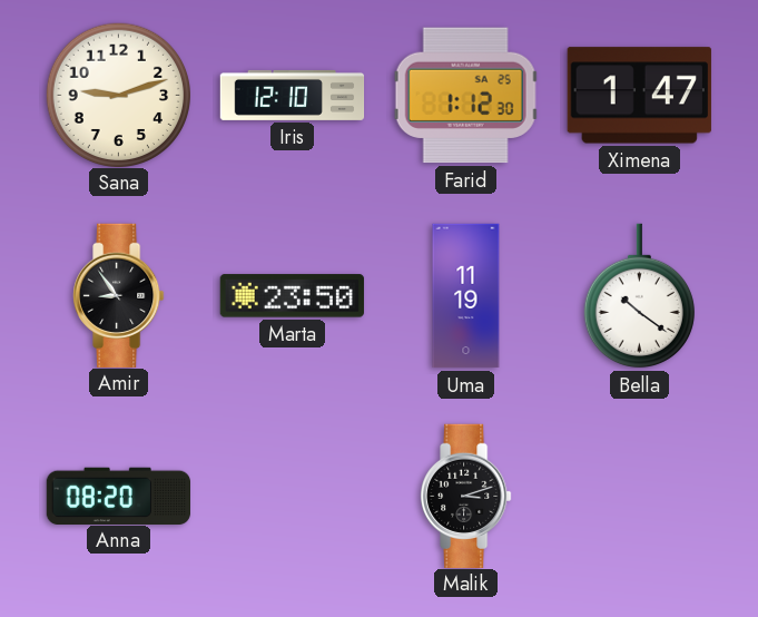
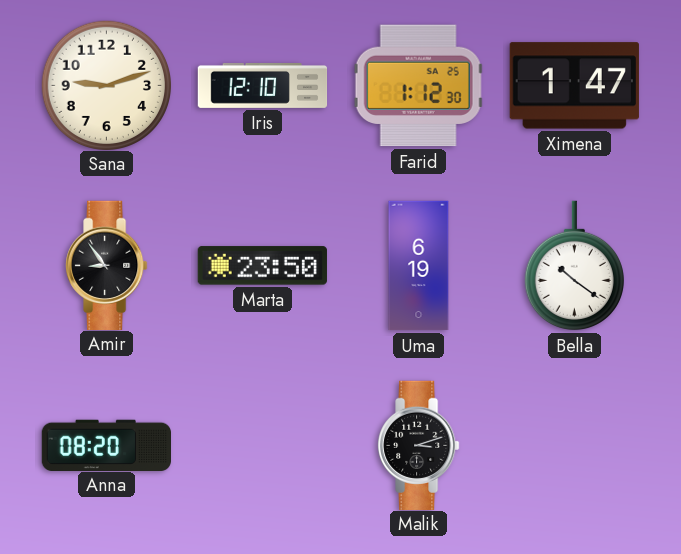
Uma: 11:19 -> 6:19
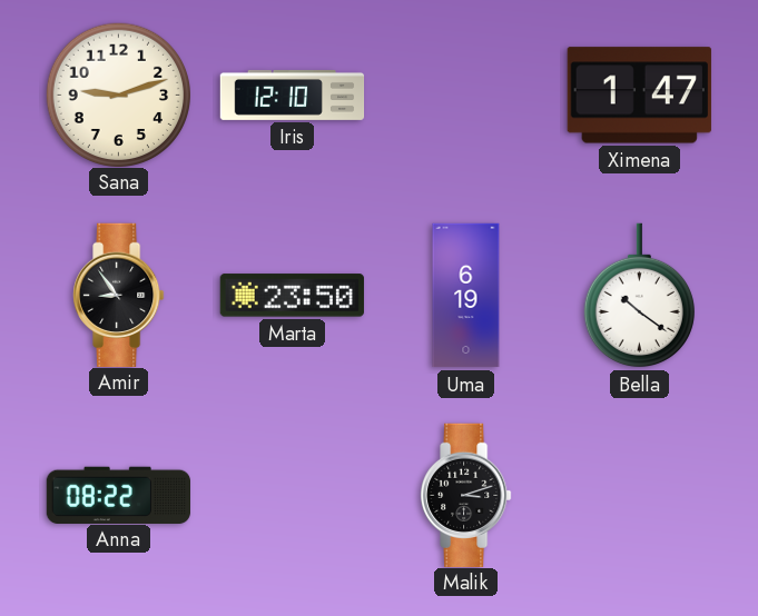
Farid: 1:12 -> none
Anna: 08:20 -> 08:22
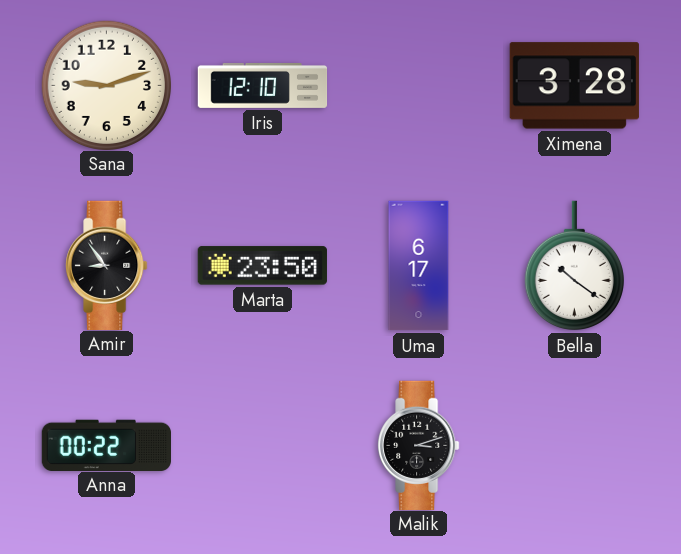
Ximena: 1:47 -> 3:28
Uma: 6:19 -> 6:17
Anna: 08:22 -> 00:22
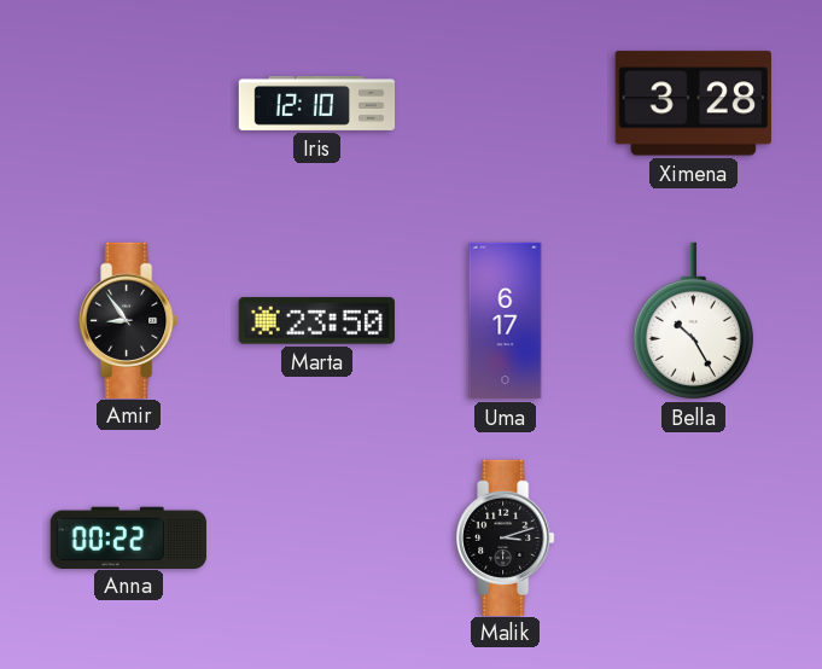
Sana: 9:12 -> none
Bella: 10:21 -> 10:25
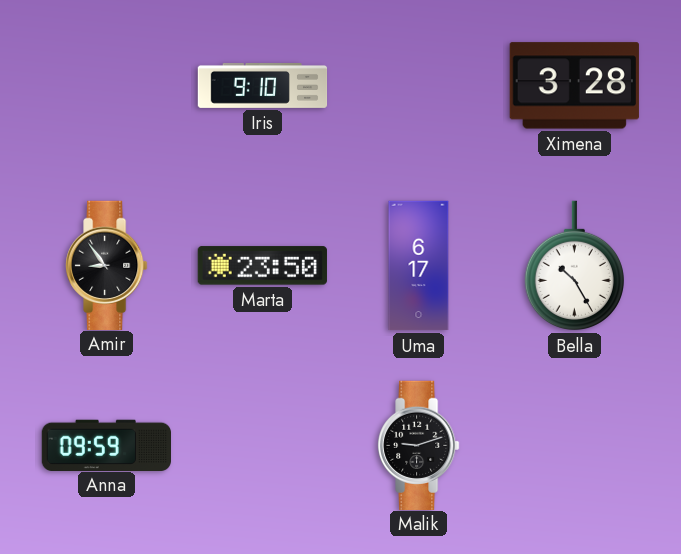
Iris: 12:10 -> 9:10
Anna: 00:22 -> 09:59
Malik: 3:12 -> 9:12
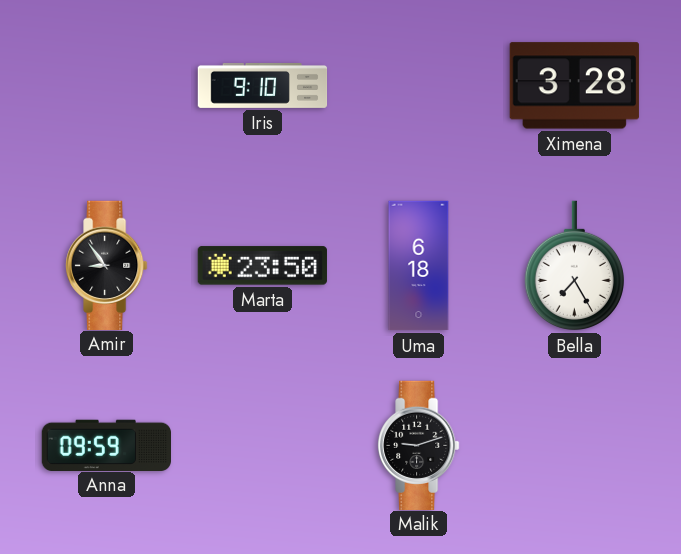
Uma: 6:17 -> 6:18
Bella: 10:25 -> 7:25
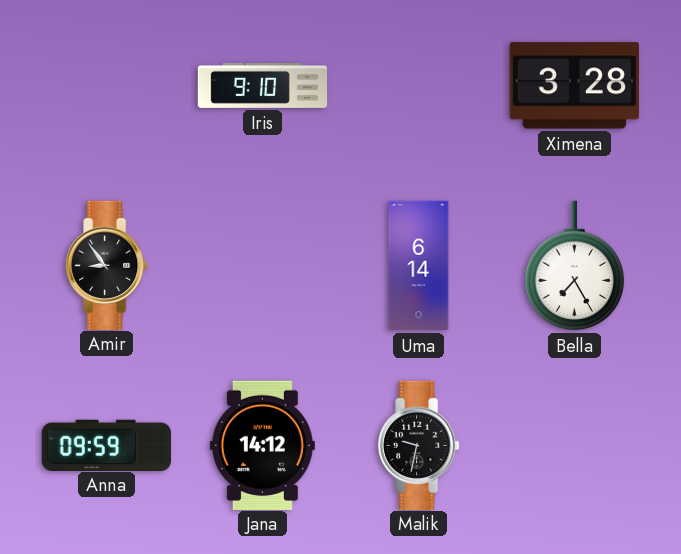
Marta: 23:50 -> none
Uma: 6:18 -> 6:14
Jana: none -> 14:12
Malik: 9:12 -> 9:32
